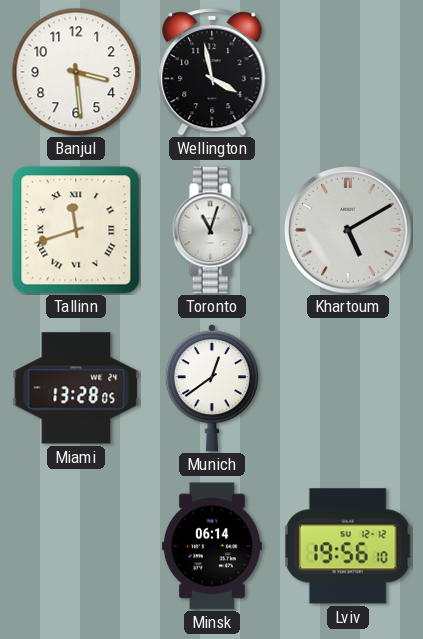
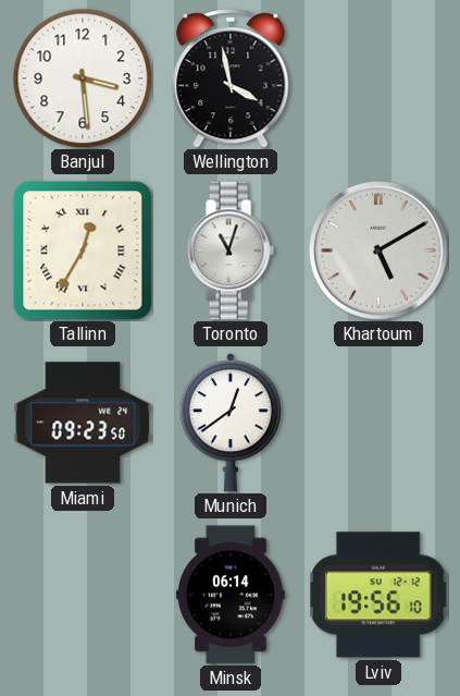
Tallinn: 11:42 -> 12:35
Miami: 13:28 -> 09:23
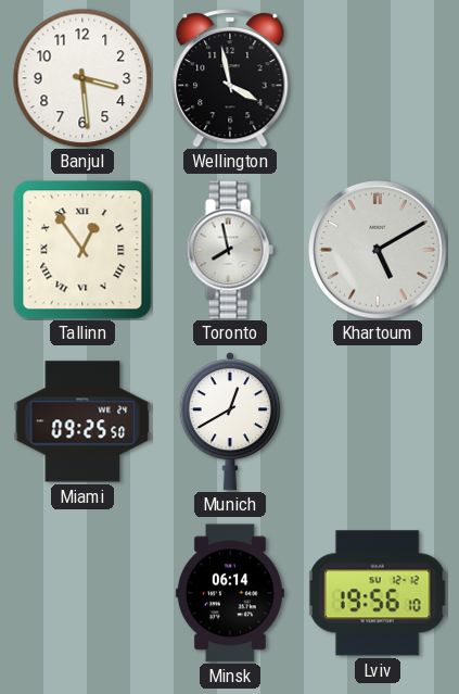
Tallinn: 12:35 -> 12:54
Toronto: 11:03 -> 7:58
Miami: 09:23 -> 09:25
Munich: 12:39 -> 12:40
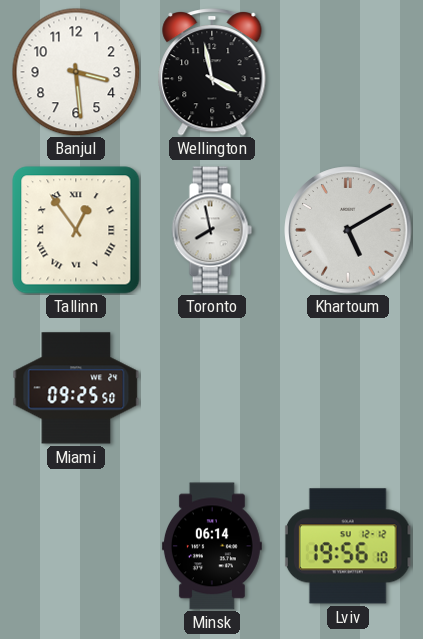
Munich: 12:40 -> none
